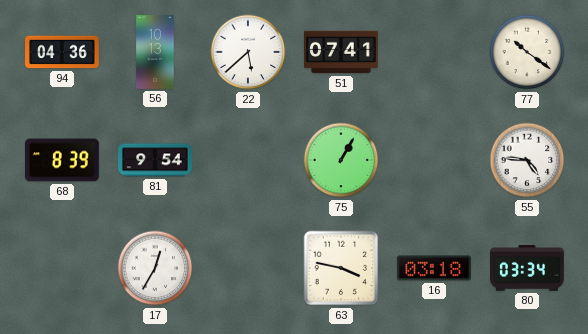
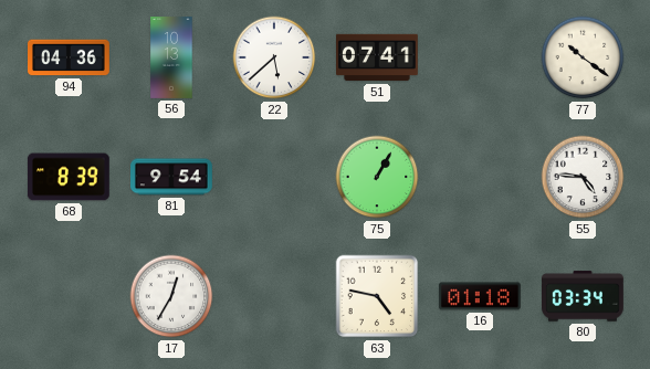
63: 3:47 -> 4:47
16: 03:18 -> 01:18
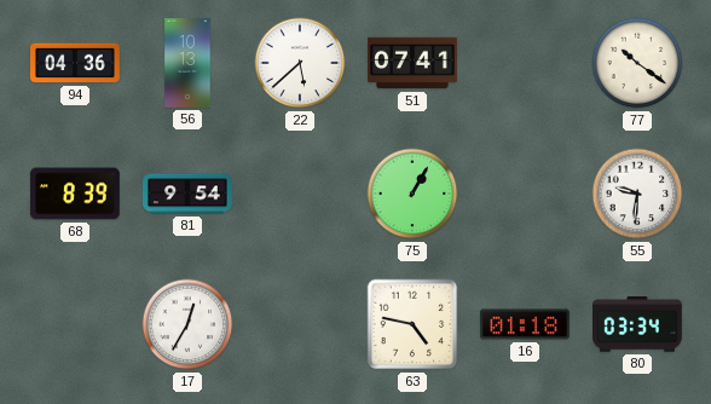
55: 4:46 -> 9:31
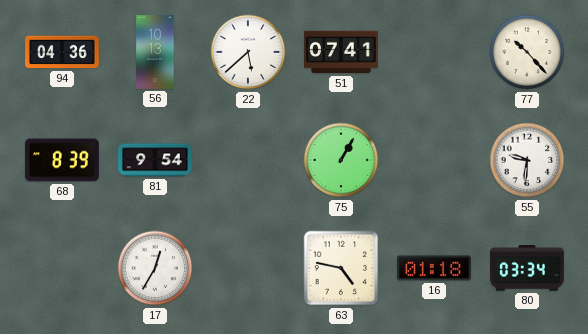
77: 10:21 -> 10:23
